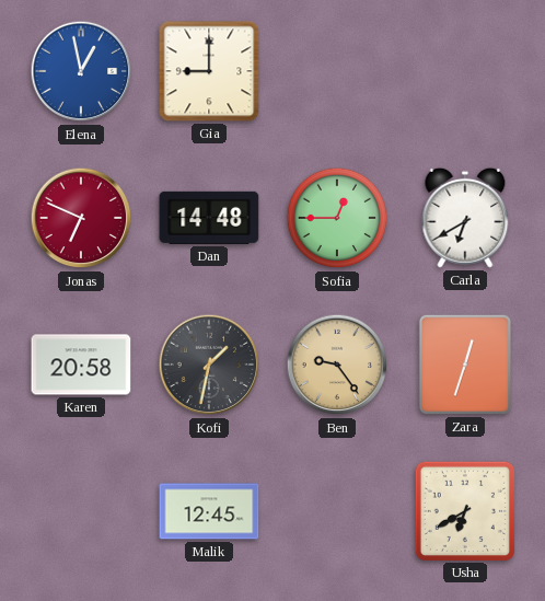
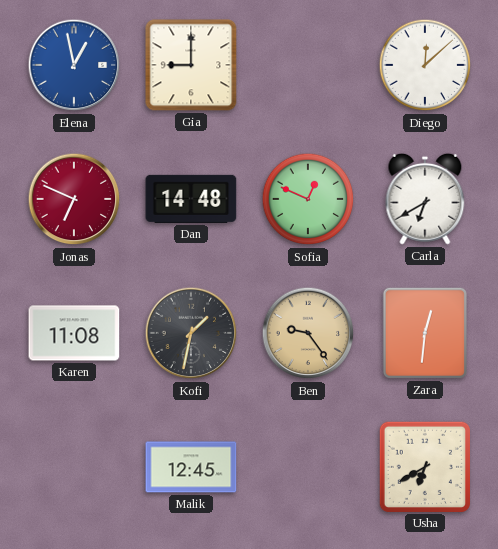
Diego: none -> 12:08
Sofia: 12:45 -> 12:49
Karen: 20:58 -> 11:08
Zara: 12:33 -> 12:31
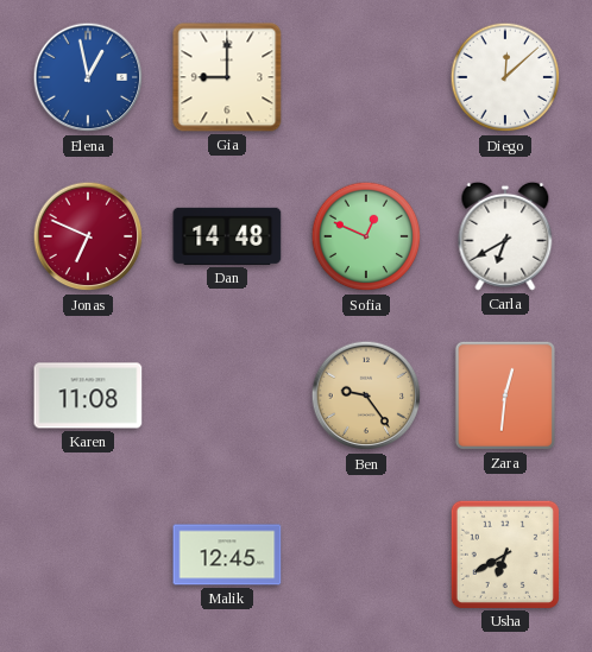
Kofi: 1:32 -> none
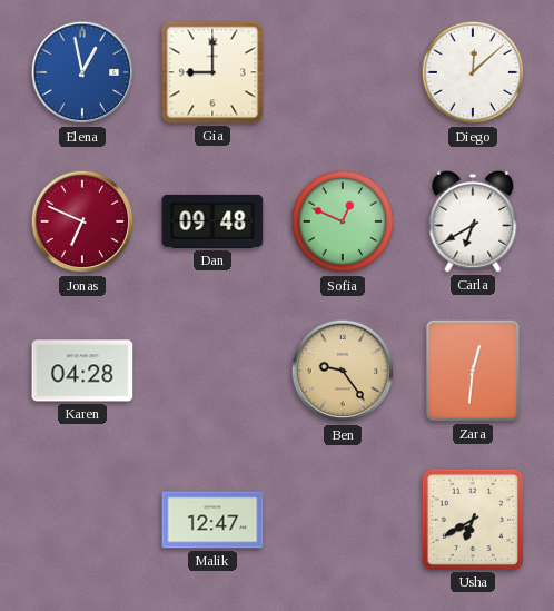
Dan: 14:48 -> 09:48
Karen: 11:08 -> 04:28
Malik: 12:45 -> 12:47
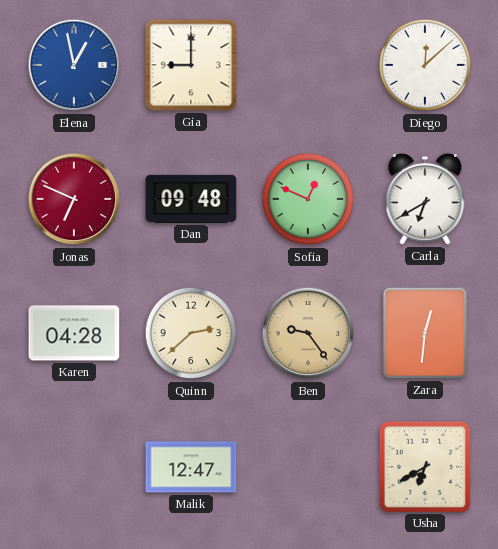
Quinn: none -> 2:38
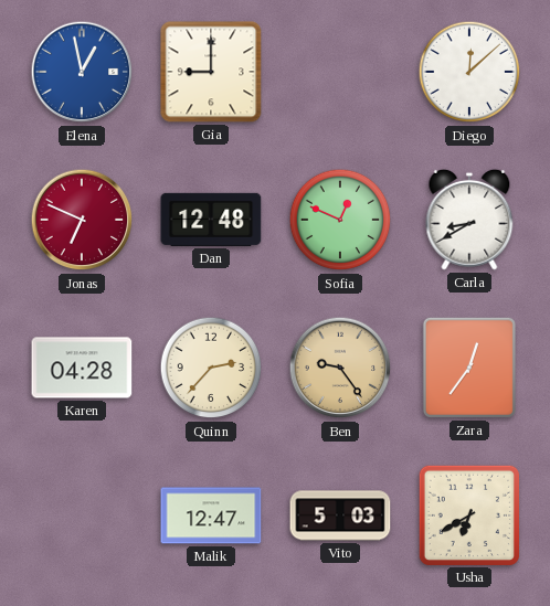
Dan: 09:48 -> 12:48
Carla: 6:40 -> 8:40
Quinn: 2:38 -> 2:37
Zara: 12:31 -> 12:36
Vito: none -> 5:03
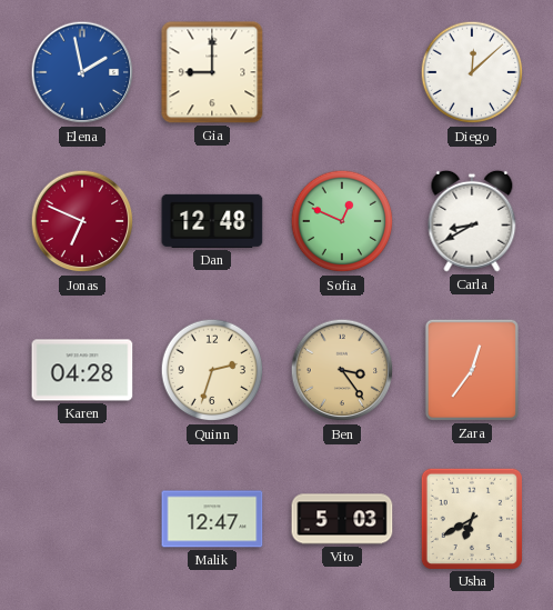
Elena: 12:58 -> 1:58
Quinn: 2:37 -> 2:33
Ben: 9:24 -> 3:24
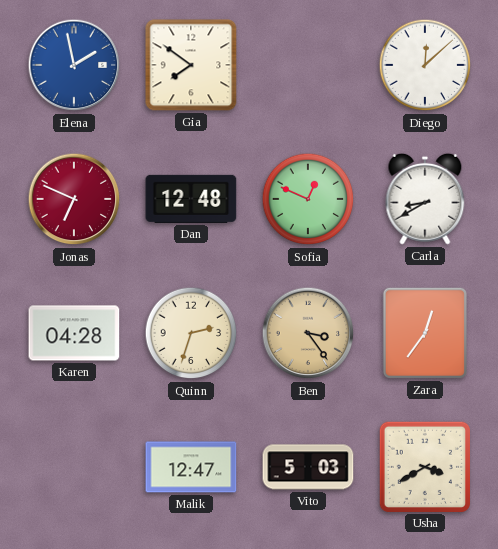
Gia: 9:00 -> 7:51
Usha: 6:40 -> 3:40
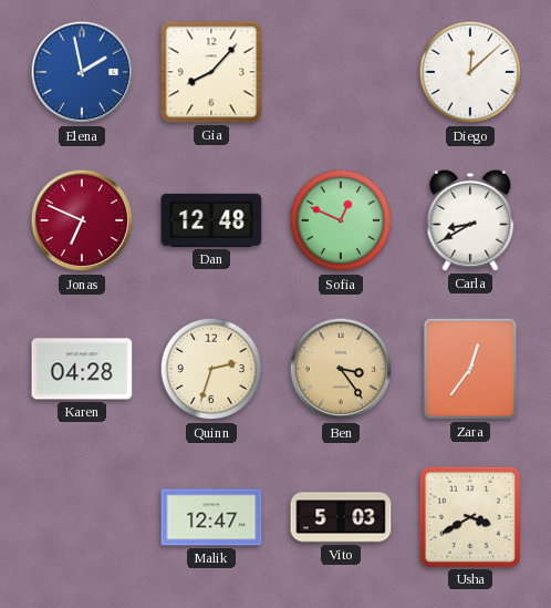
Gia: 7:51 -> 8:07
